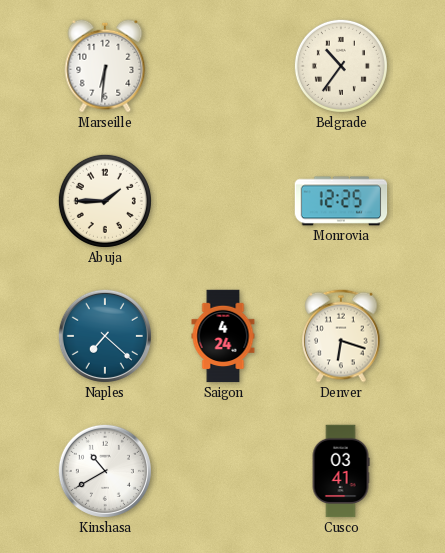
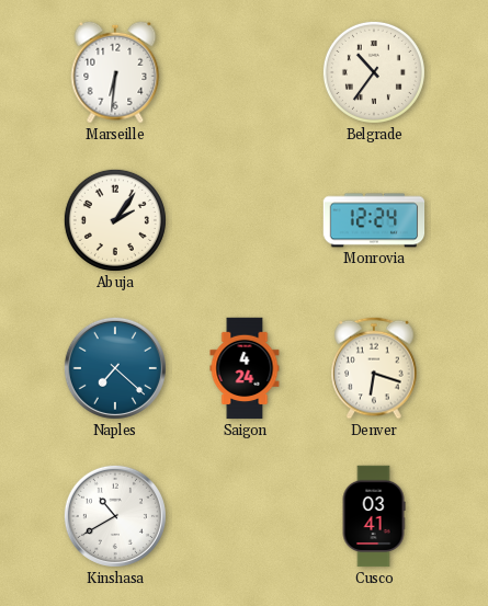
Abuja: 1:45 -> 2:06
Monrovia: 12:25 -> 12:24
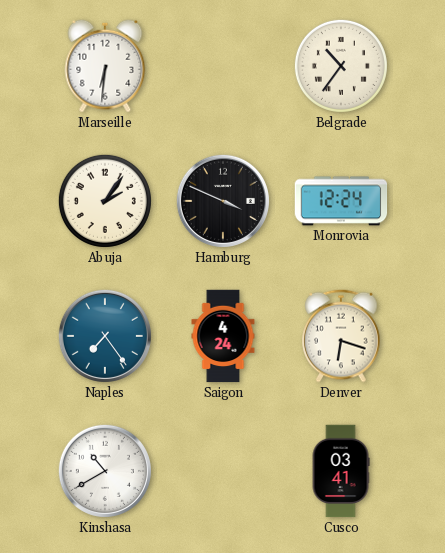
Hamburg: none -> 3:49
Naples: 7:22 -> 7:24
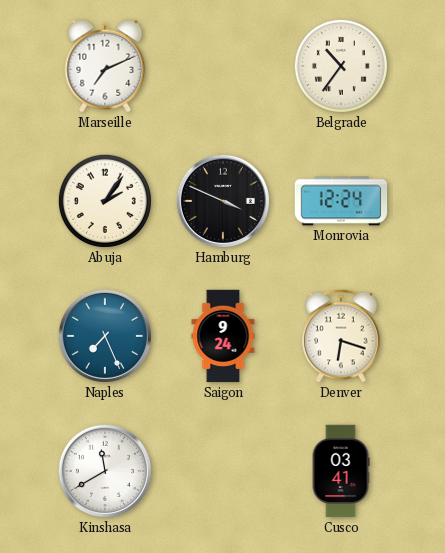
Marseille: 6:31 -> 7:11
Naples: 7:24 -> 7:26
Saigon: 4:24 -> 9:24
Kinshasa: 10:40 -> 11:40
